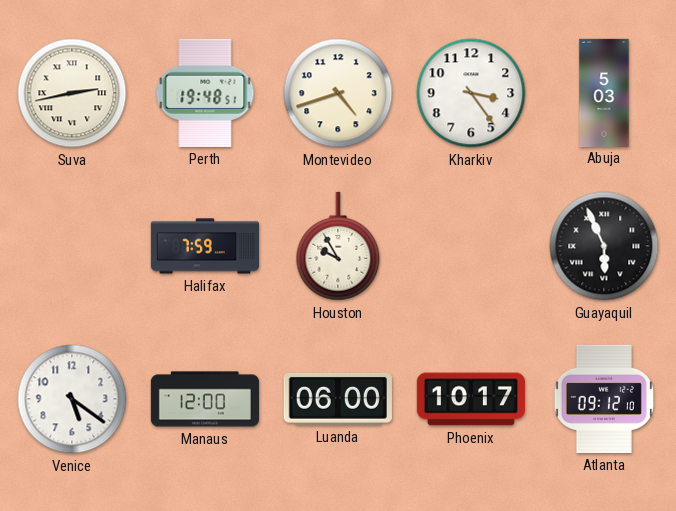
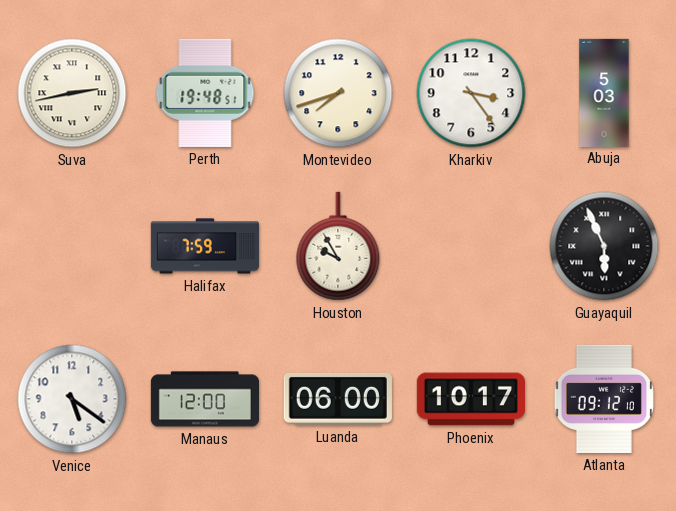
Montevideo: 4:42 -> 7:42
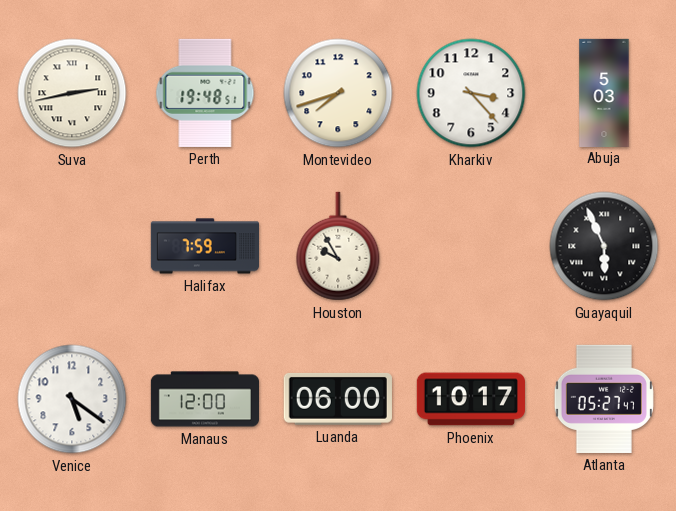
Kharkiv: 3:24 -> 3:23
Atlanta: 09:12 -> 05:27
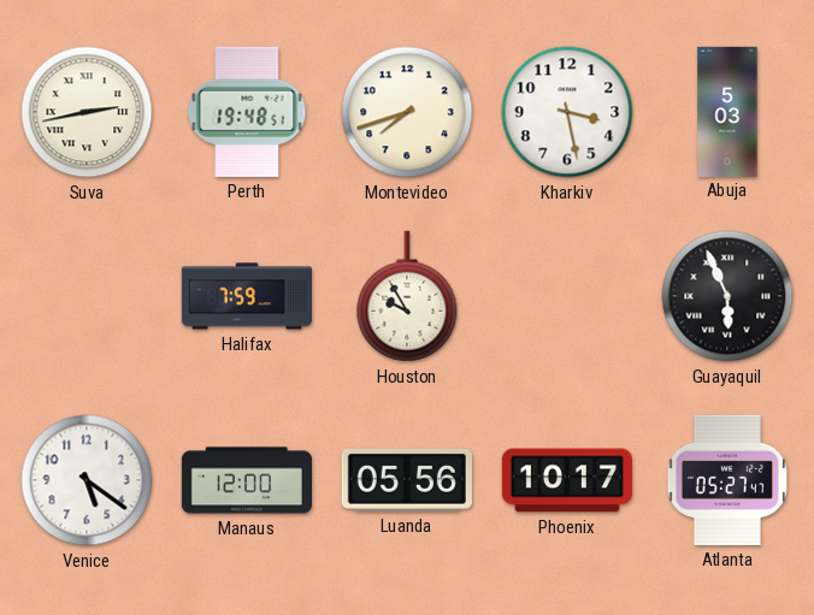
Kharkiv: 3:23 -> 3:28
Luanda: 06:00 -> 05:56
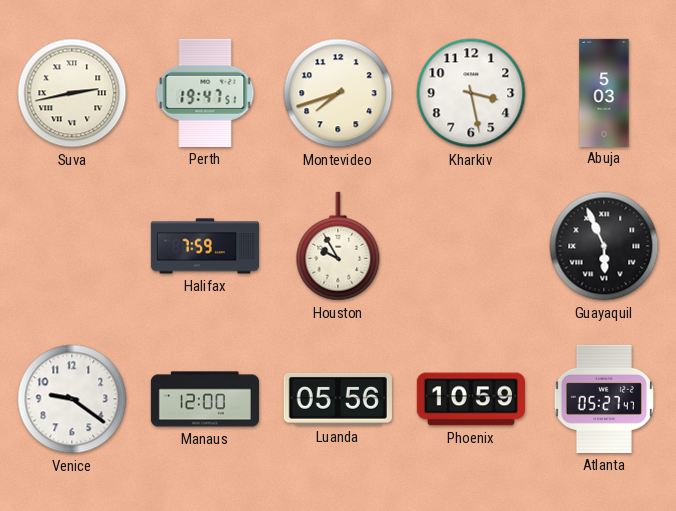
Perth: 19:48 -> 19:47
Venice: 5:21 -> 9:21
Phoenix: 10:17 -> 10:59
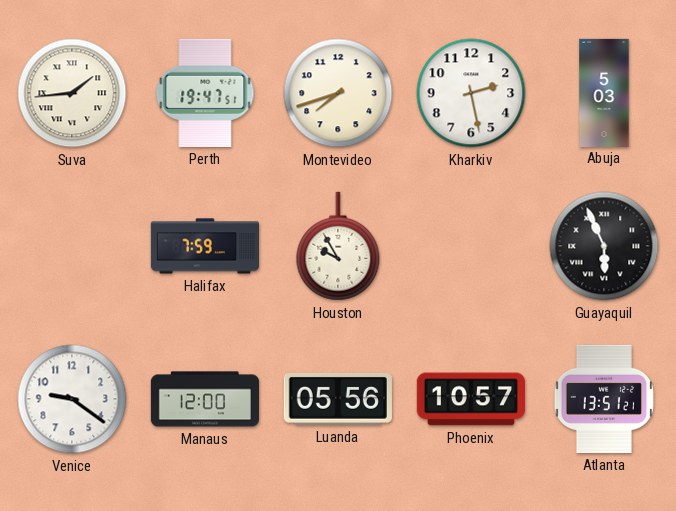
Suva: 2:43 -> 1:44
Kharkiv: 3:28 -> 2:28
Phoenix: 10:59 -> 10:57
Atlanta: 05:27 -> 13:51
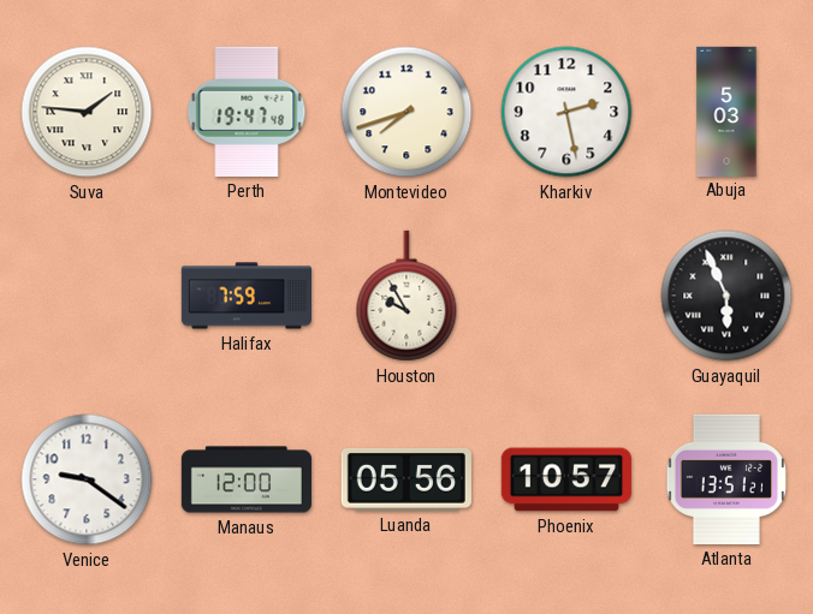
Suva: 1:44 -> 1:46
Perth: 19:47:51 -> 19:47:48
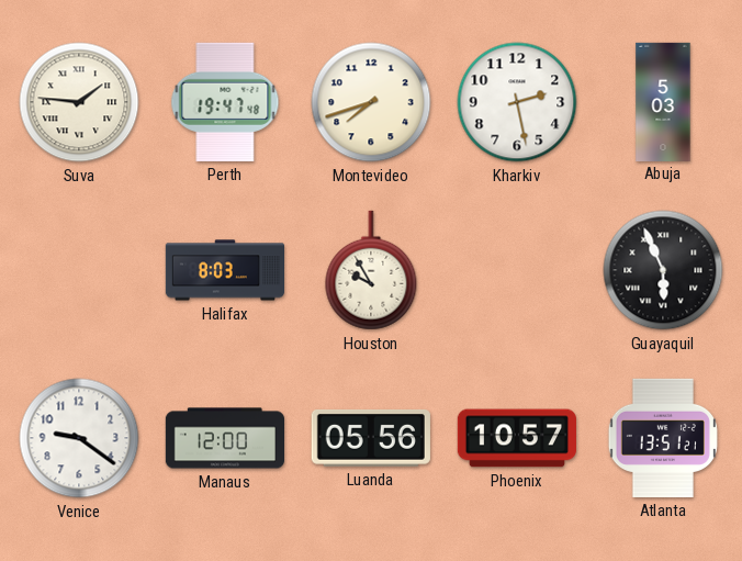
Halifax: 7:59 -> 8:03
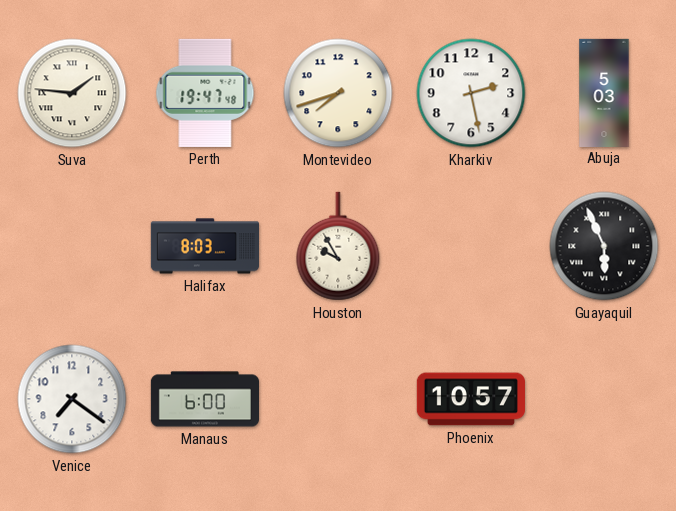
Venice: 9:21 -> 7:21
Manaus: 12:00 -> 6:00
Luanda: 05:56 -> none
Atlanta: 13:51 -> none
